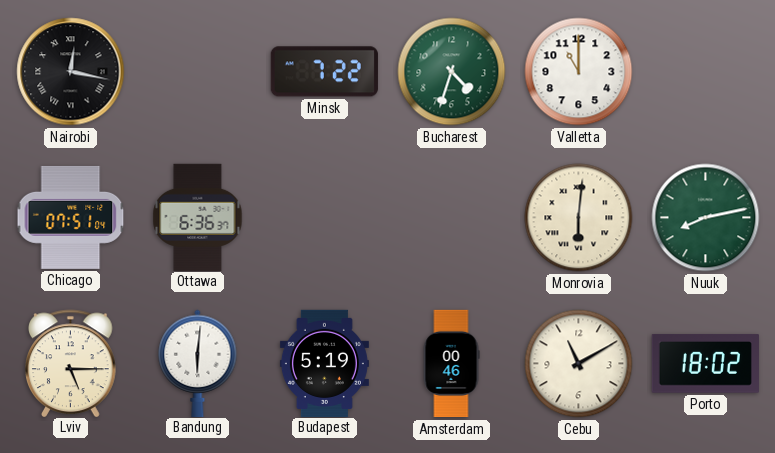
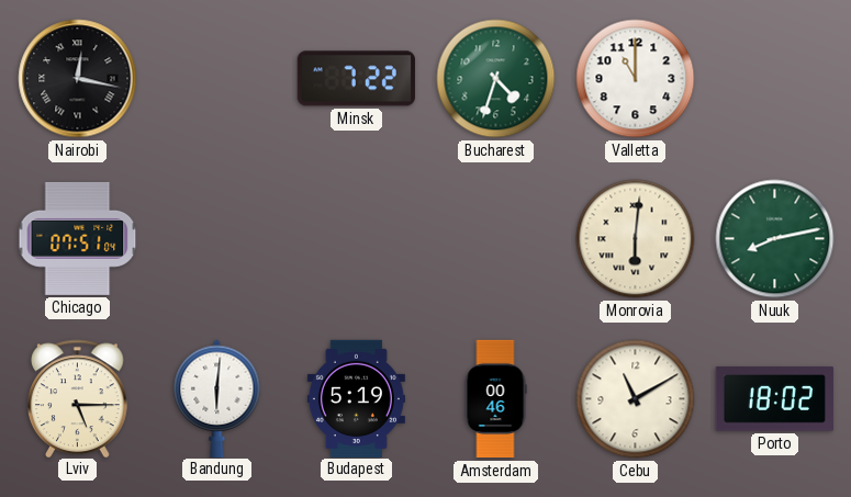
Ottawa: 6:36 -> none
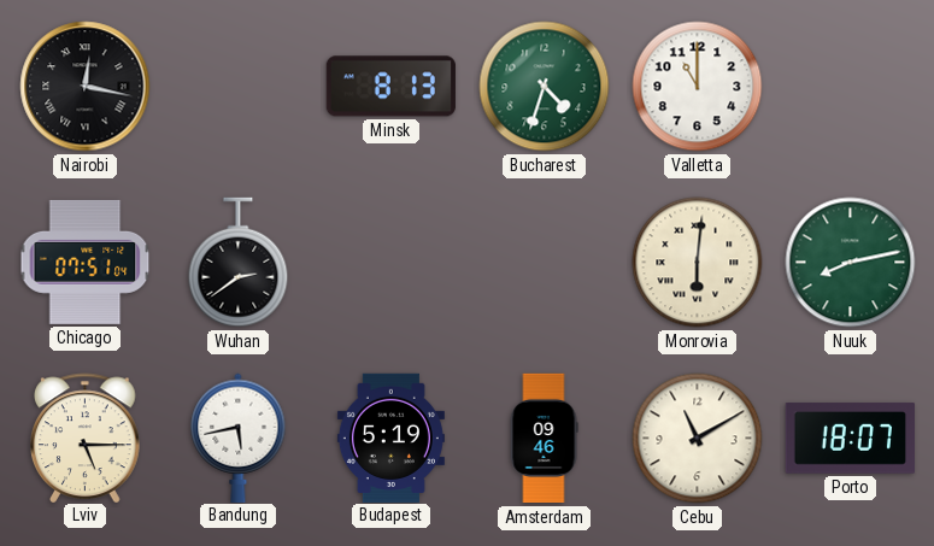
Minsk: 7:22 -> 8:13
Wuhan: none -> 2:39
Bandung: 6:01 -> 5:43
Amsterdam: 00:46 -> 09:46
Porto: 18:02 -> 18:07
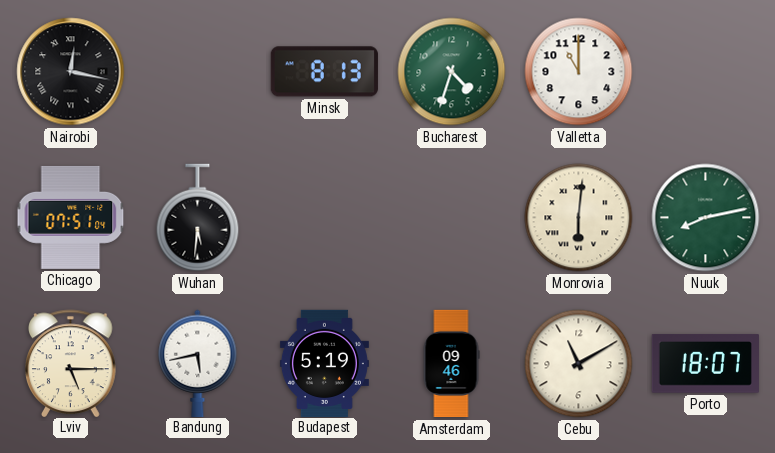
Wuhan: 2:39 -> 5:31
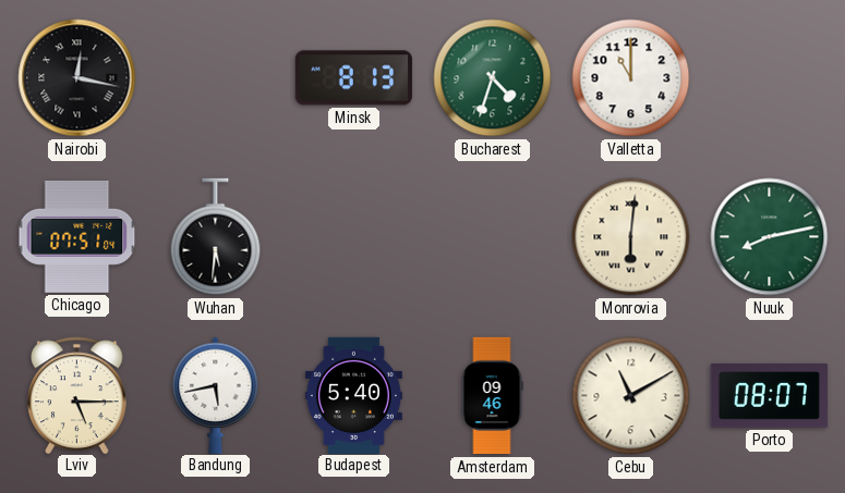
Budapest: 5:19 -> 5:40
Porto: 18:07 -> 08:07
